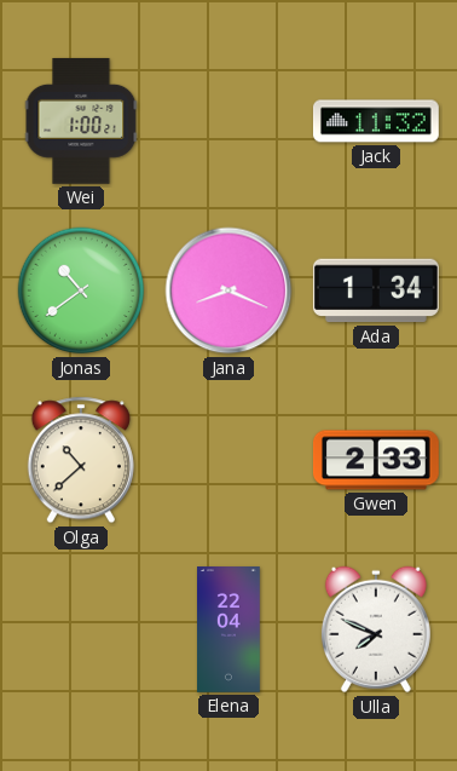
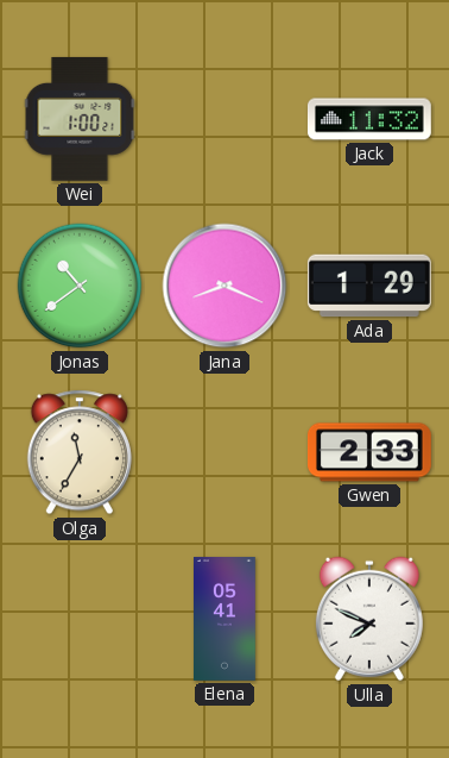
Ada: 1:34 -> 1:29
Olga: 10:38 -> 11:35
Elena: 22:04 -> 05:41
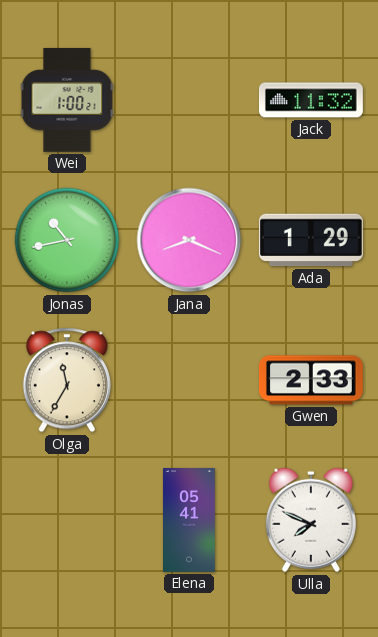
Jonas: 10:39 -> 10:43
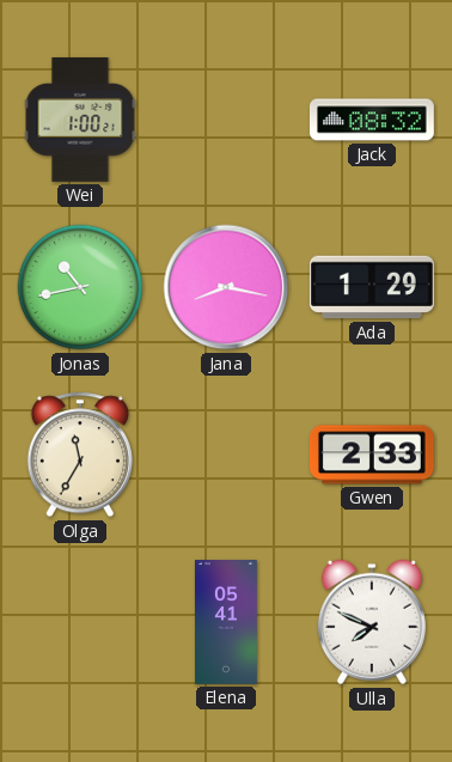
Jack: 11:32 -> 08:32
Jana: 8:19 -> 8:17
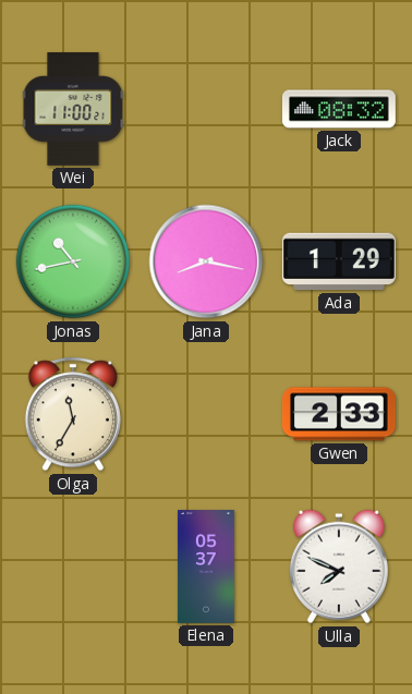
Wei: 1:00 -> 11:00
Elena: 05:41 -> 05:37
